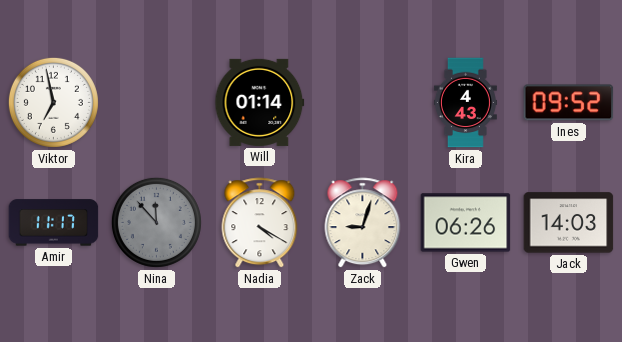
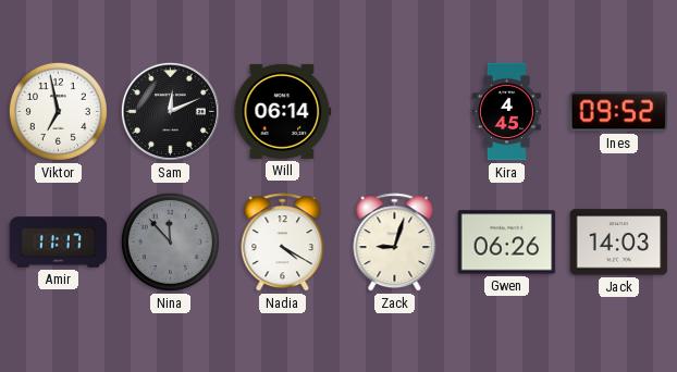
Sam: none -> 12:11
Will: 01:14 -> 06:14
Kira: 4:43 -> 4:45
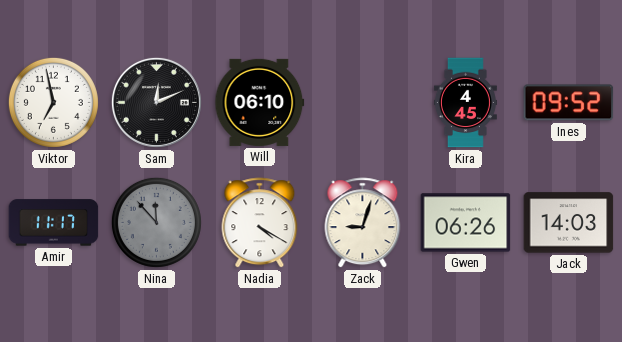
Will: 06:14 -> 06:10
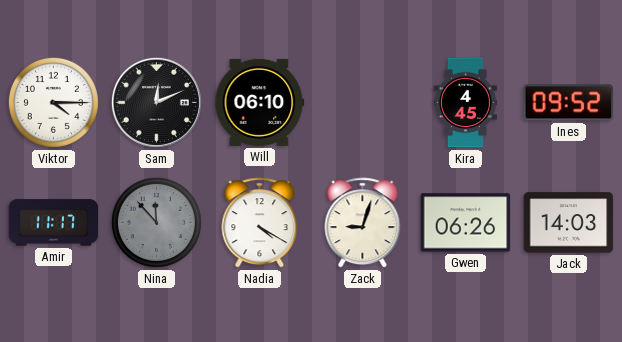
Viktor: 6:58 -> 4:15
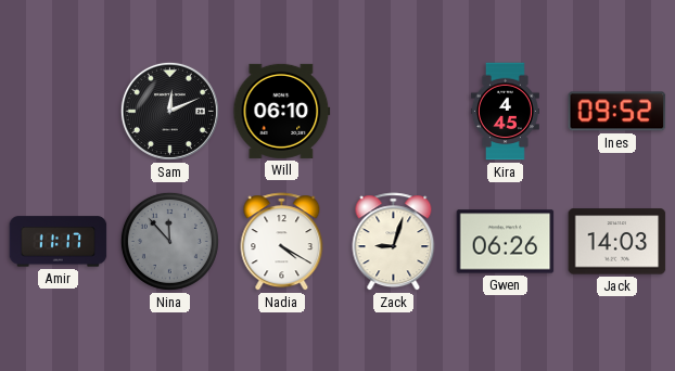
Viktor: 4:15 -> none
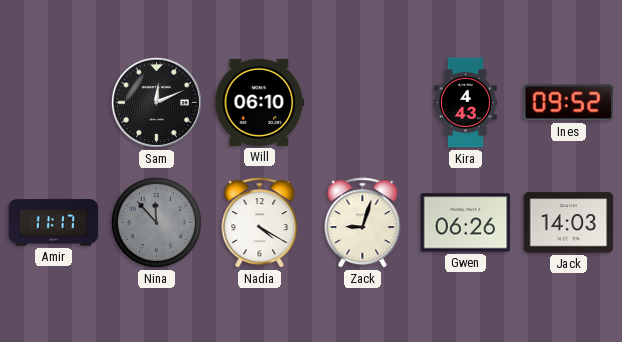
Kira: 4:45 -> 4:43
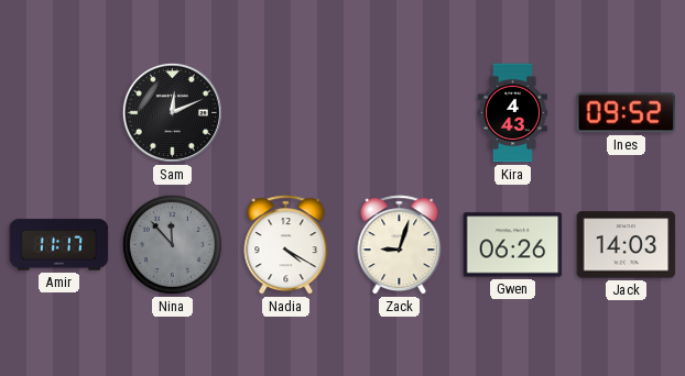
Will: 06:10 -> none
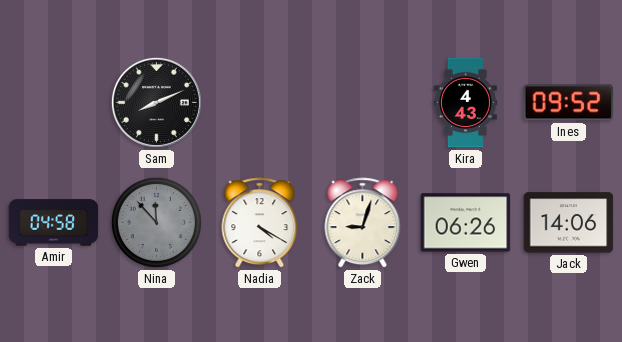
Sam: 12:11 -> 8:11
Amir: 11:17 -> 04:58
Jack: 14:03 -> 14:06
